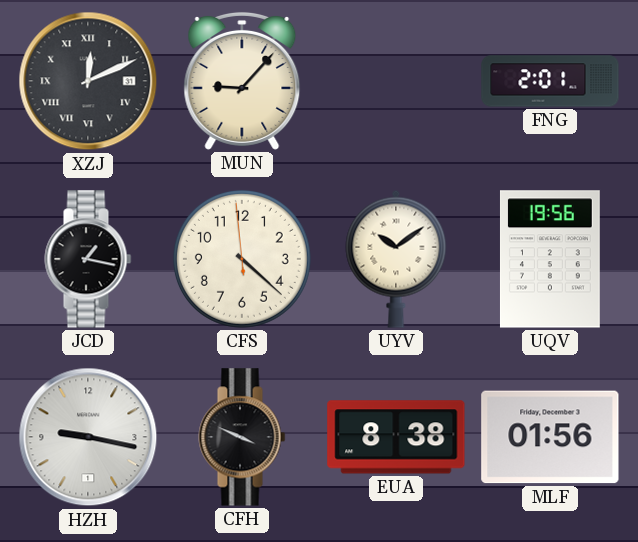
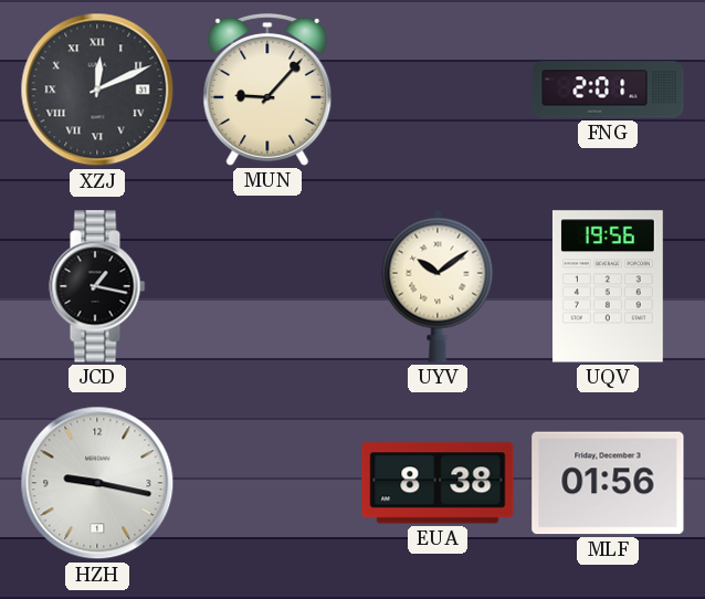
CFS: 4:21 -> none
CFH: 3:49 -> none
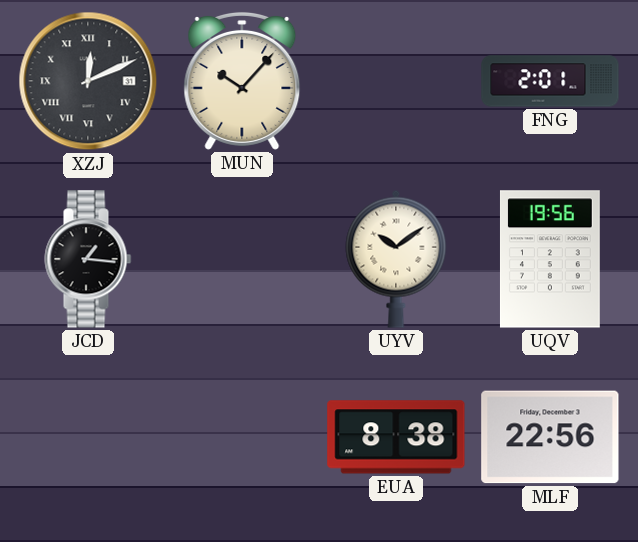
MUN: 9:07 -> 10:07
JCD: 1:17 -> 1:16
HZH: 9:17 -> none
MLF: 01:56 -> 22:56
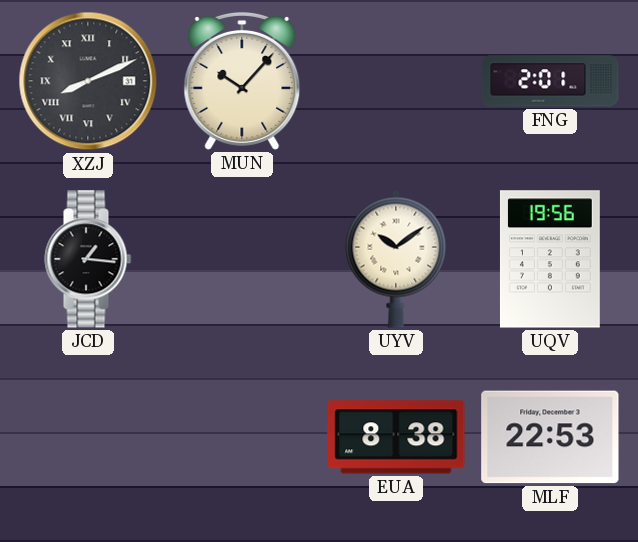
XZJ: 12:11 -> 8:11
MLF: 22:56 -> 22:53
